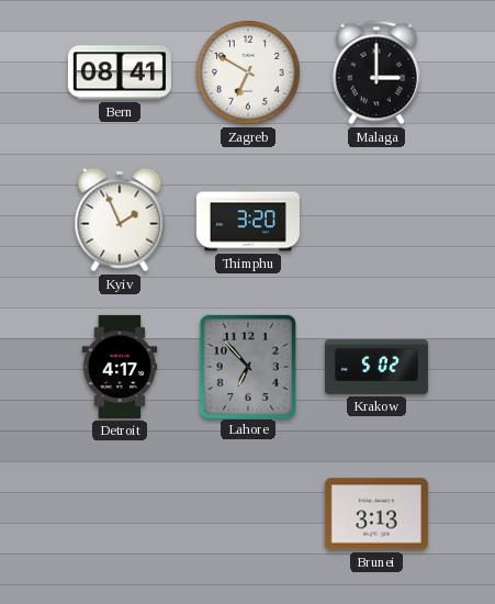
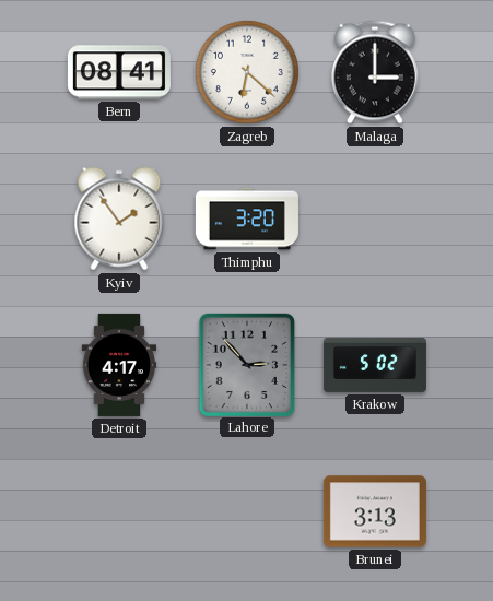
Zagreb: 6:50 -> 6:22
Kyiv: 1:56 -> 1:54
Lahore: 6:53 -> 2:53
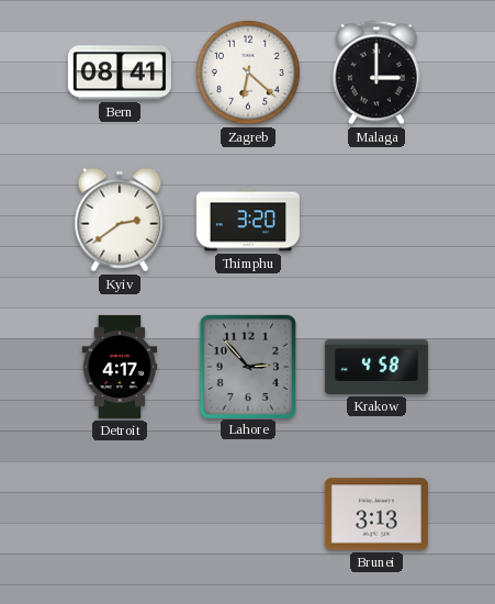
Kyiv: 1:54 -> 2:39
Krakow: 5:02 -> 4:58
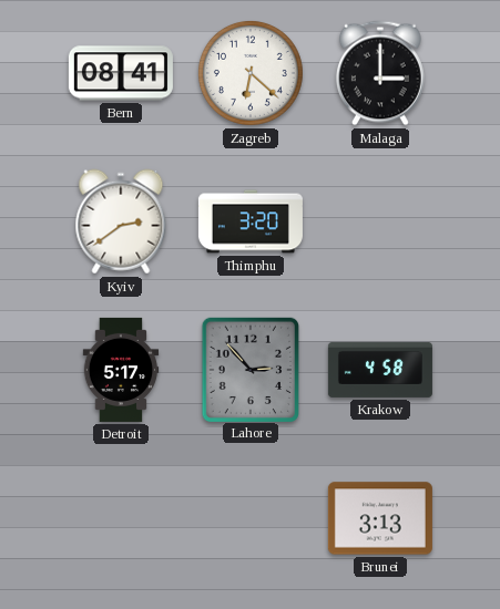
Detroit: 4:17 -> 5:17
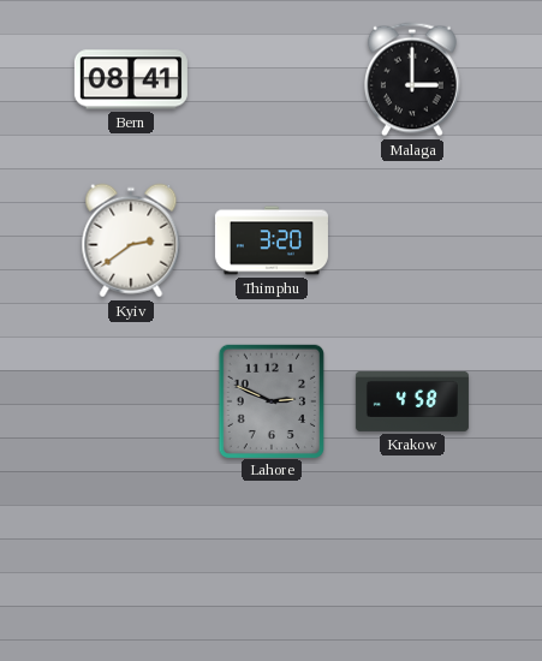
Zagreb: 6:22 -> none
Detroit: 5:17 -> none
Lahore: 2:53 -> 2:49
Brunei: 3:13 -> none
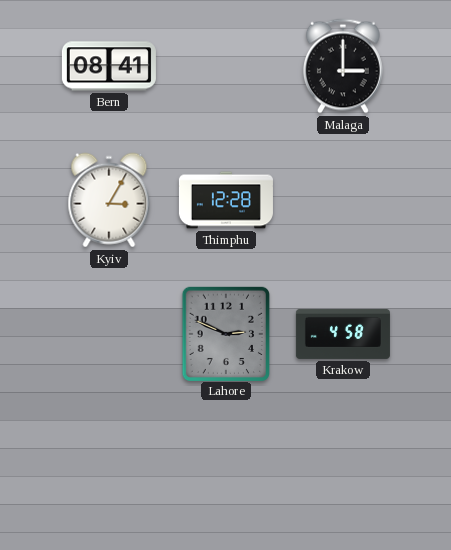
Kyiv: 2:39 -> 3:05
Thimphu: 3:20 -> 12:28
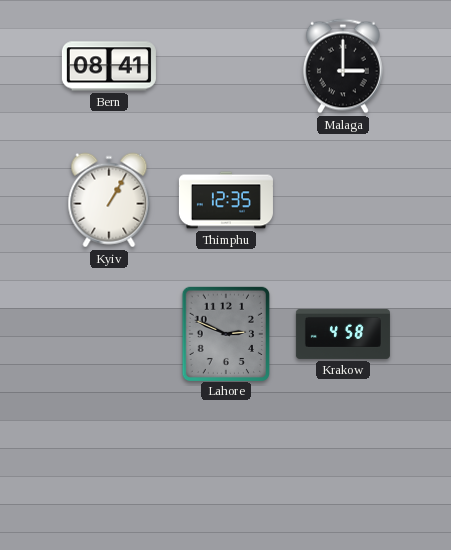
Kyiv: 3:05 -> 1:05
Thimphu: 12:28 -> 12:35
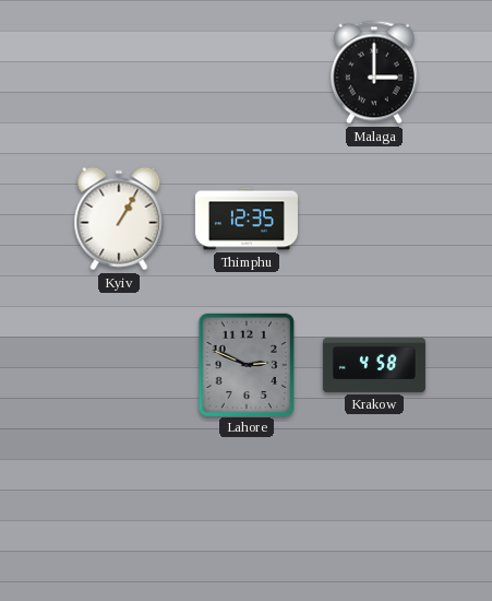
Bern: 08:41 -> none
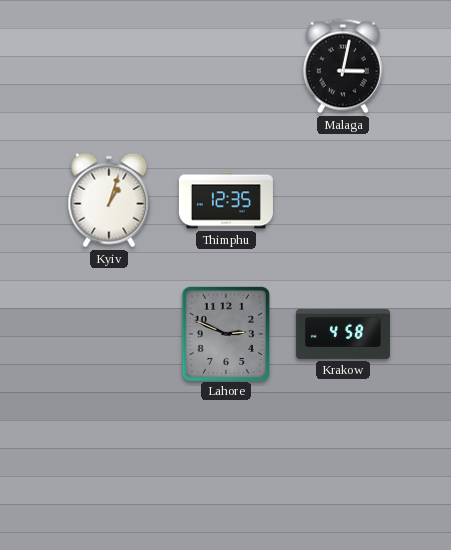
Malaga: 3:00 -> 3:02
Kyiv: 1:05 -> 1:03
